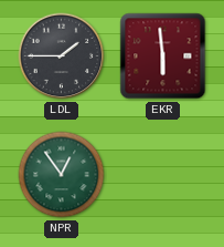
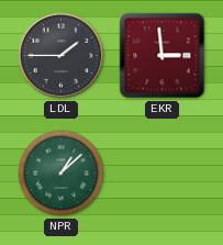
EKR: 5:59 -> 2:59
NPR: 12:54 -> 1:08
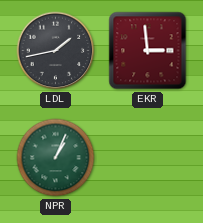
LDL: 1:45 -> 1:43
NPR: 1:08 -> 1:04
